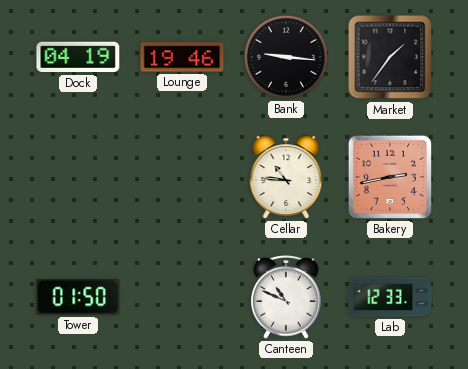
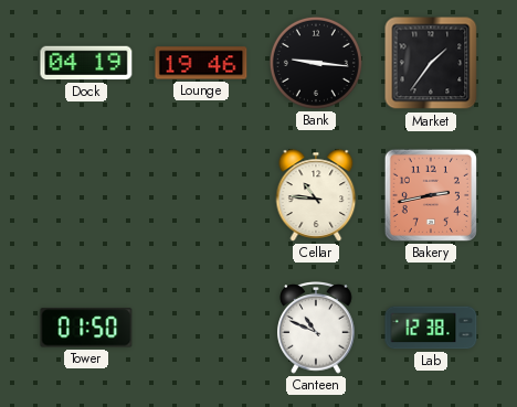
Lab: 12:33 -> 12:38
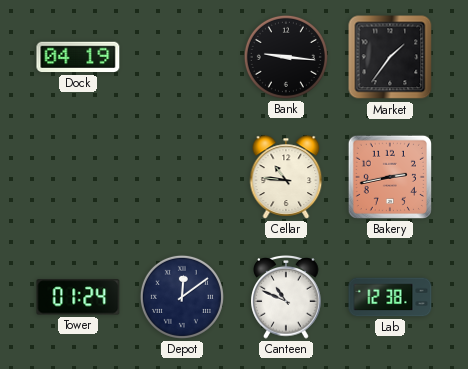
Lounge: 19:46 -> none
Tower: 01:50 -> 01:24
Depot: none -> 12:09
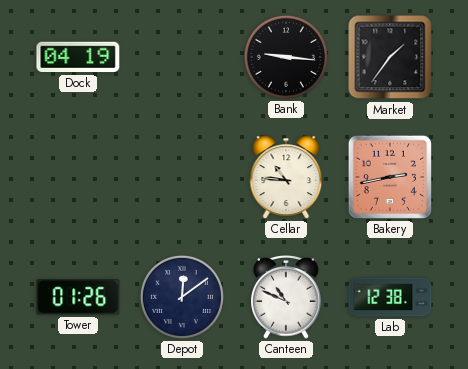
Tower: 01:24 -> 01:26
